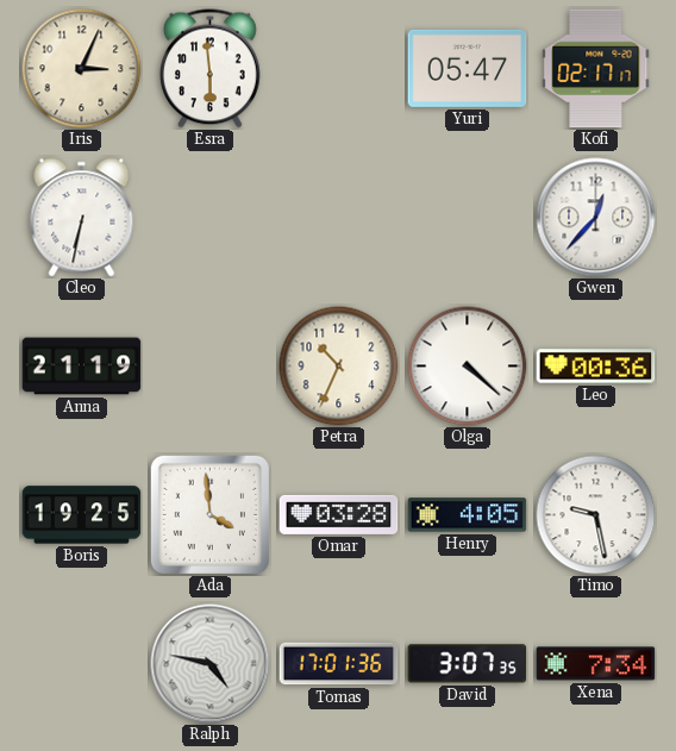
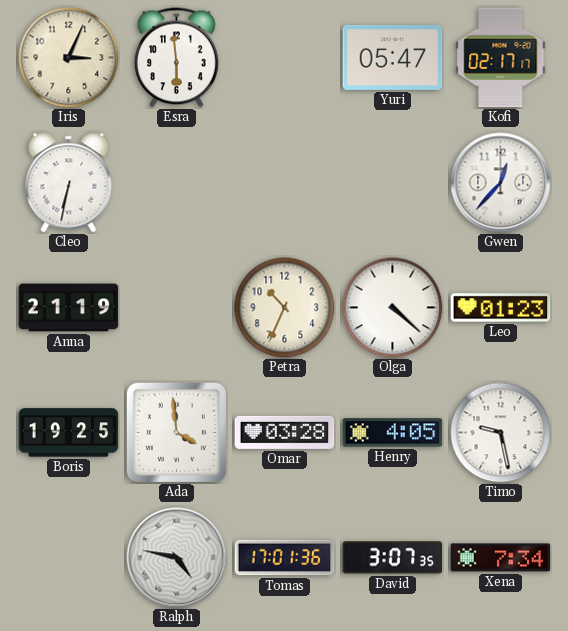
Leo: 00:36 -> 01:23
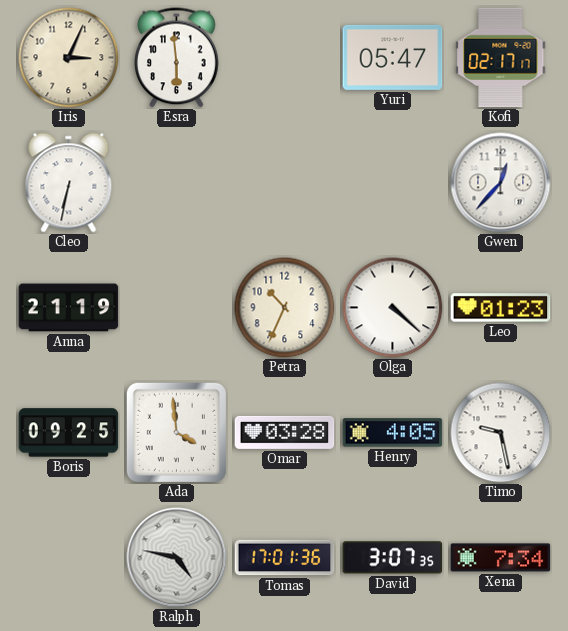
Boris: 19:25 -> 09:25
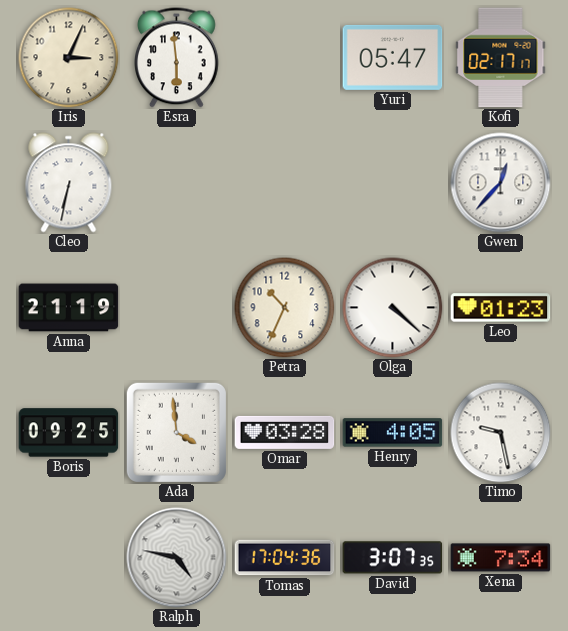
Tomas: 17:01 -> 17:04
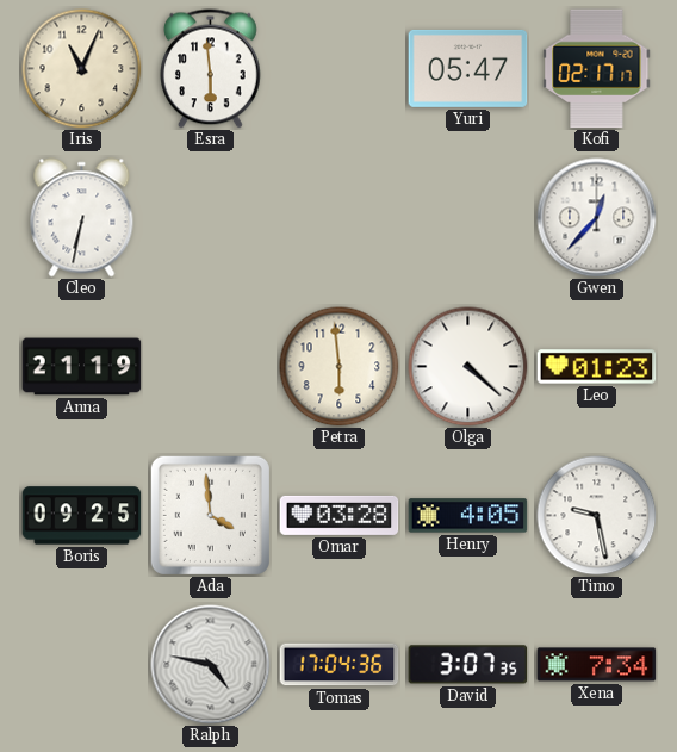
Iris: 3:04 -> 11:04
Petra: 10:34 -> 5:59
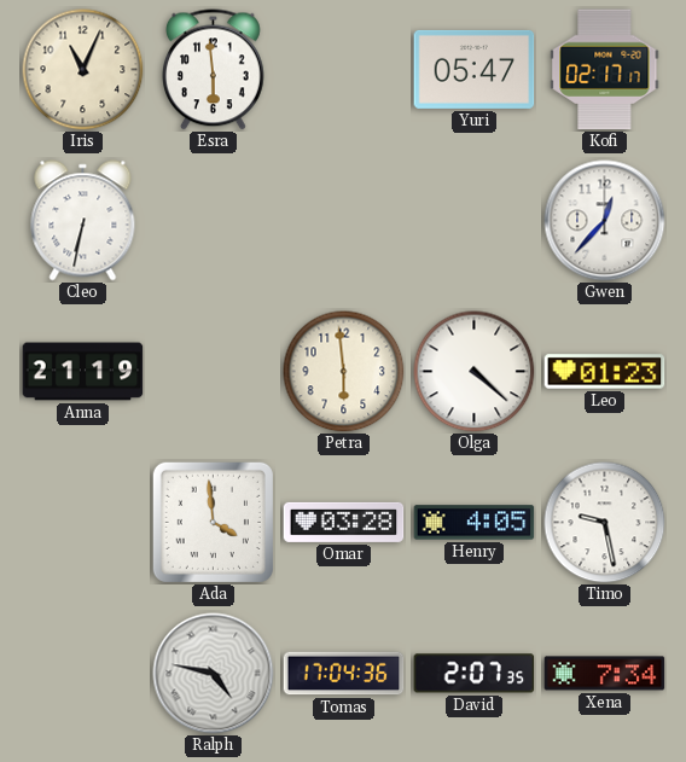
Boris: 09:25 -> none
David: 3:07 -> 2:07
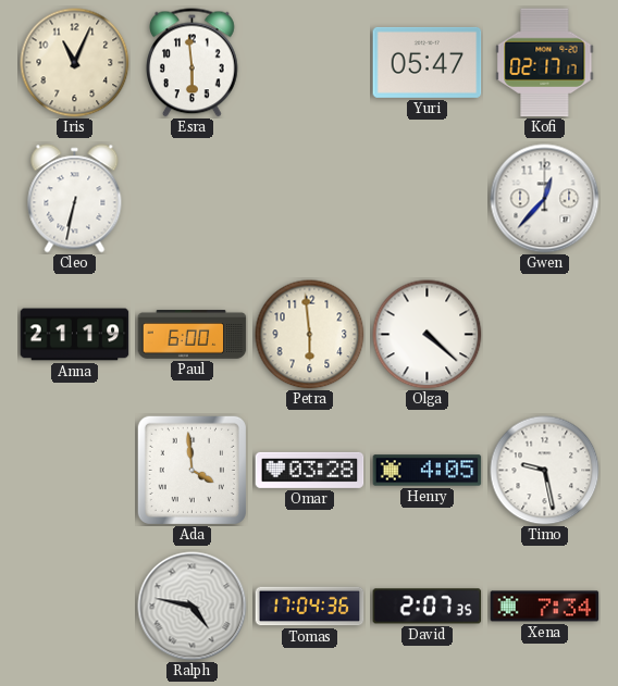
Paul: none -> 6:00
Leo: 01:23 -> none
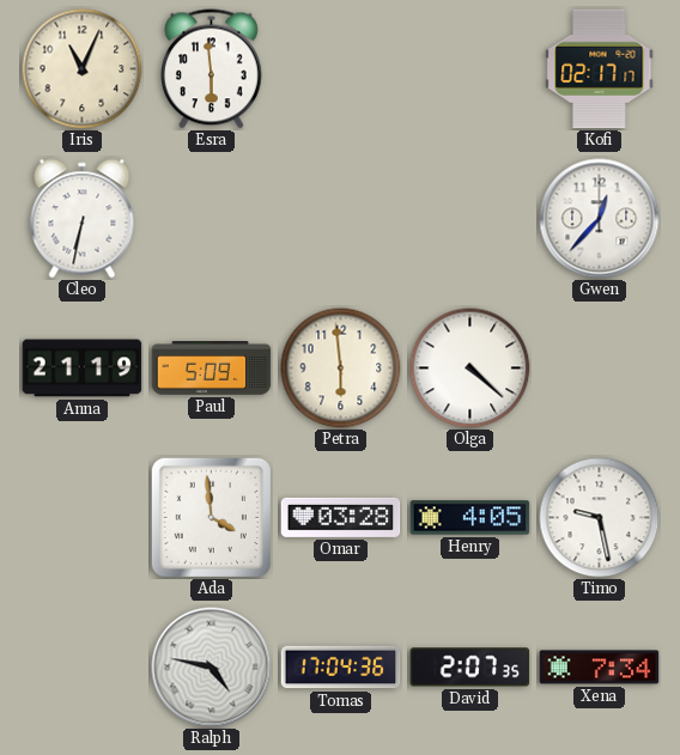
Yuri: 05:47 -> none
Paul: 6:00 -> 5:09
